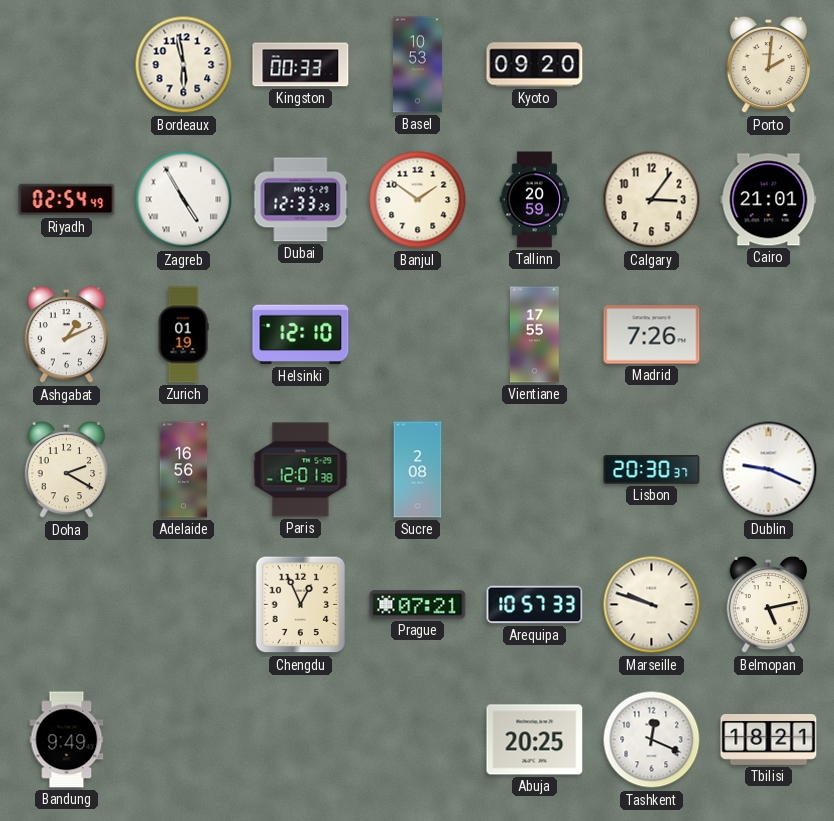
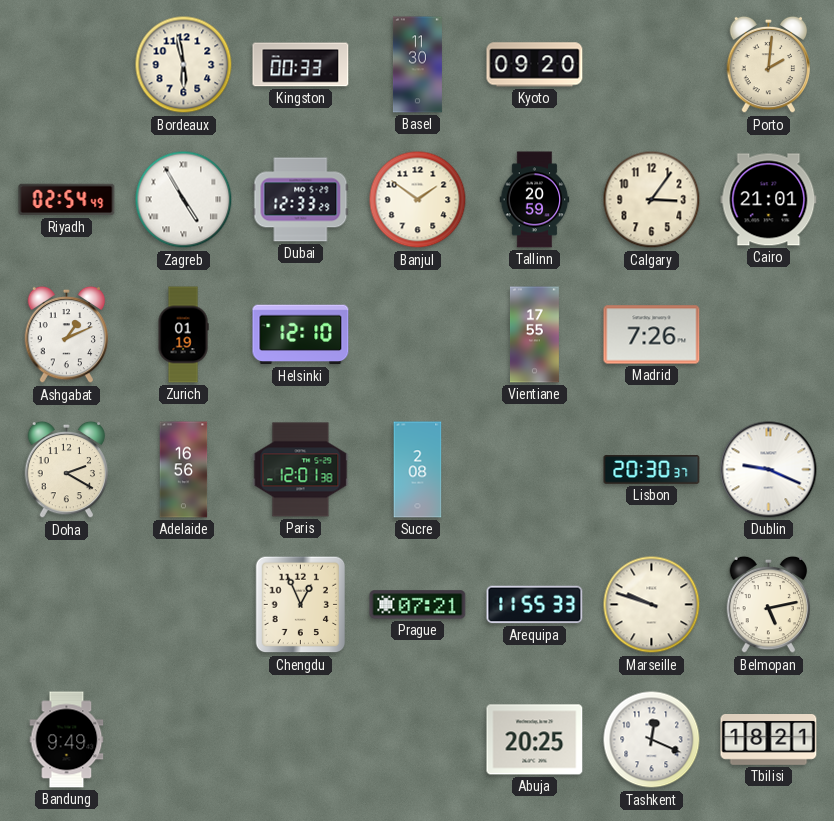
Basel: 10:53 -> 11:30
Arequipa: 10:57 -> 11:55
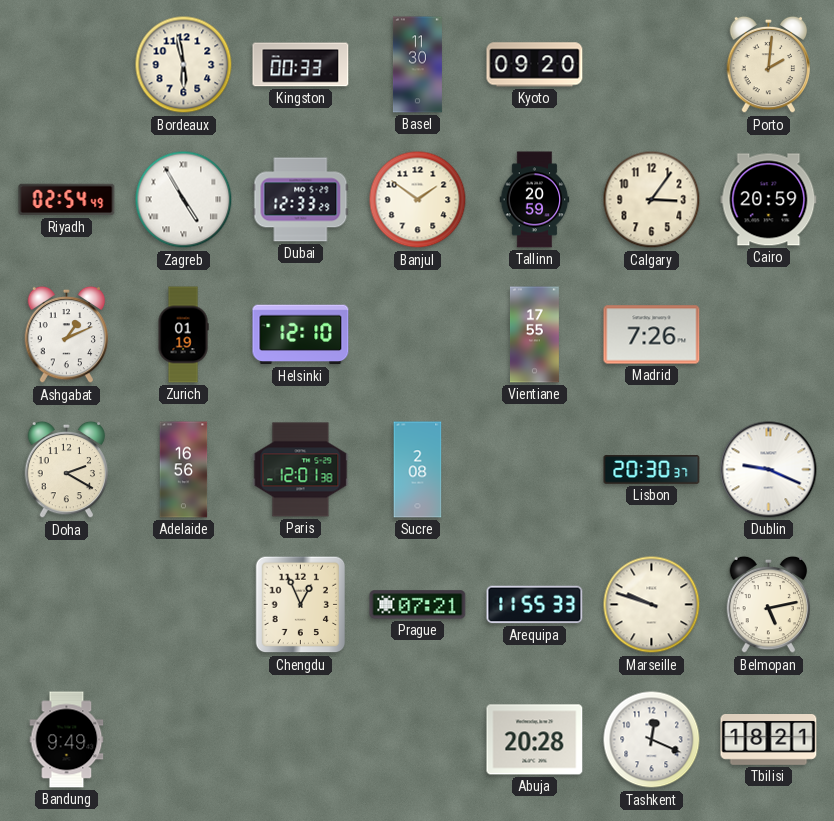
Cairo: 21:01 -> 20:59
Abuja: 20:25 -> 20:28
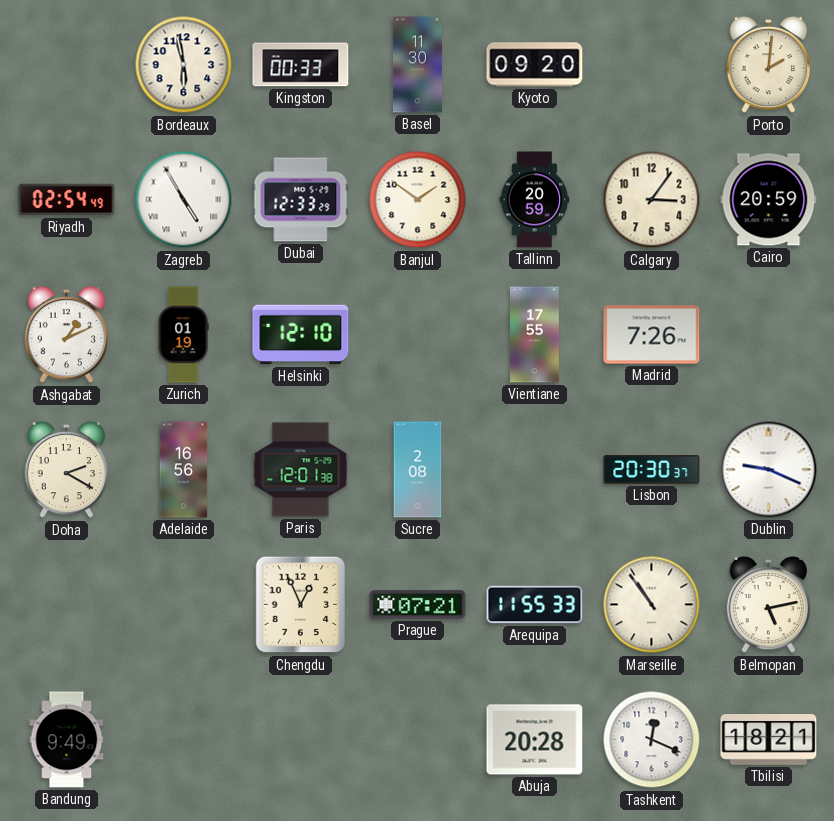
Marseille: 9:48 -> 10:54
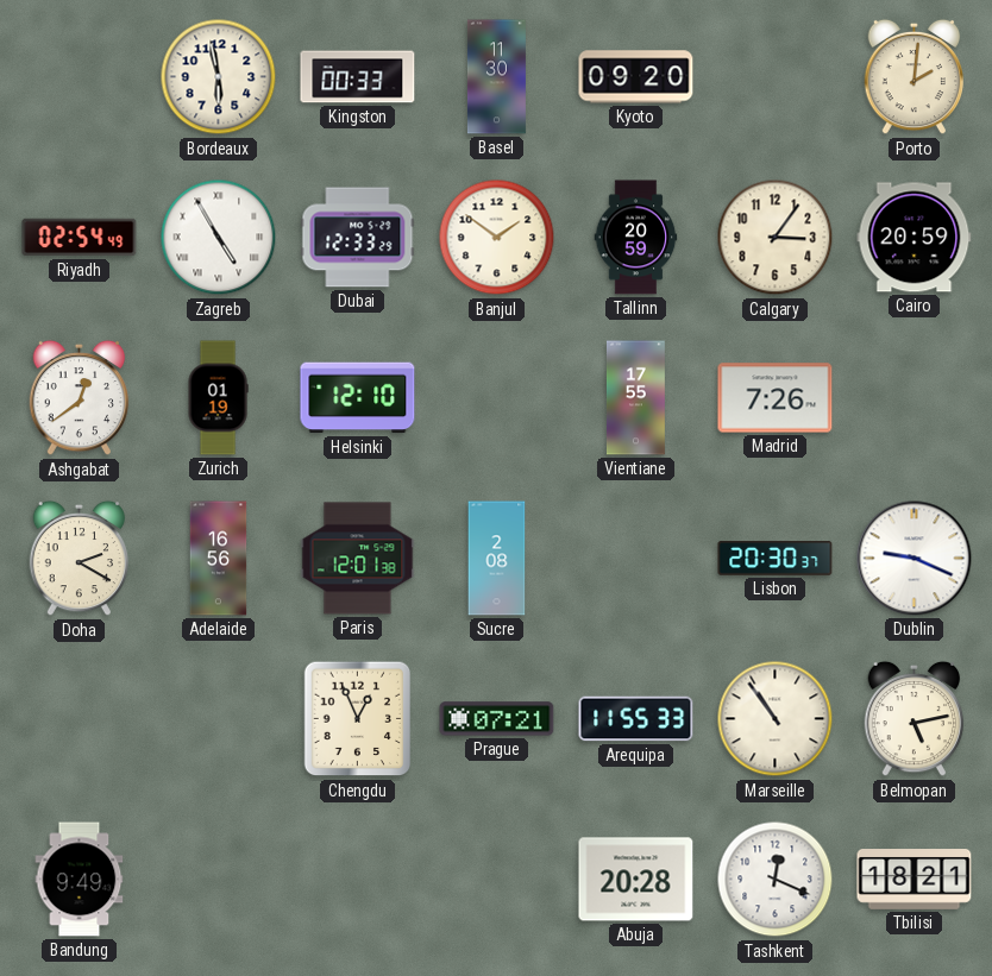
Ashgabat: 1:11 -> 12:39
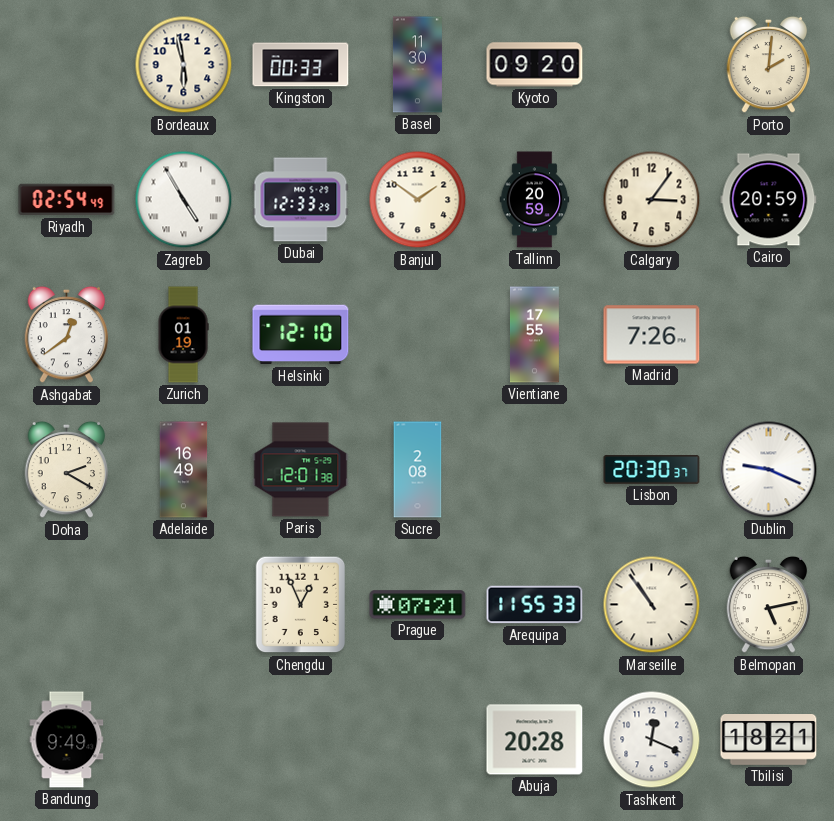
Adelaide: 16:56 -> 16:49
